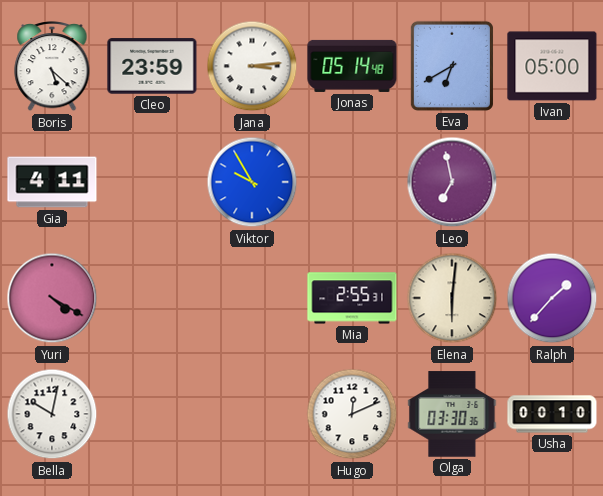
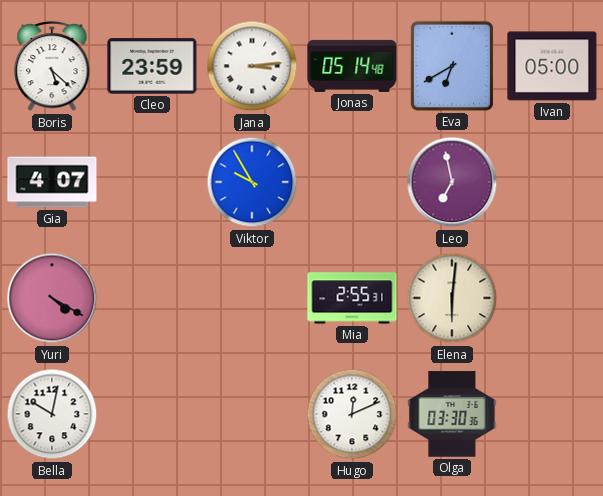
Gia: 4:11 -> 4:07
Ralph: 1:37 -> none
Usha: 00:10 -> none
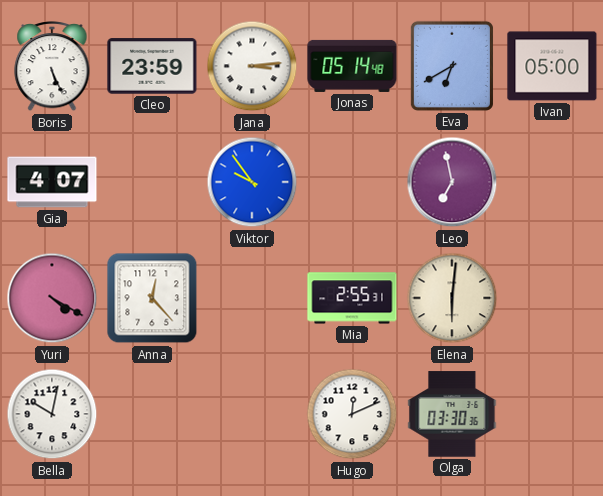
Boris: 5:22 -> 5:26
Viktor: 9:55 -> 9:54
Anna: none -> 12:23
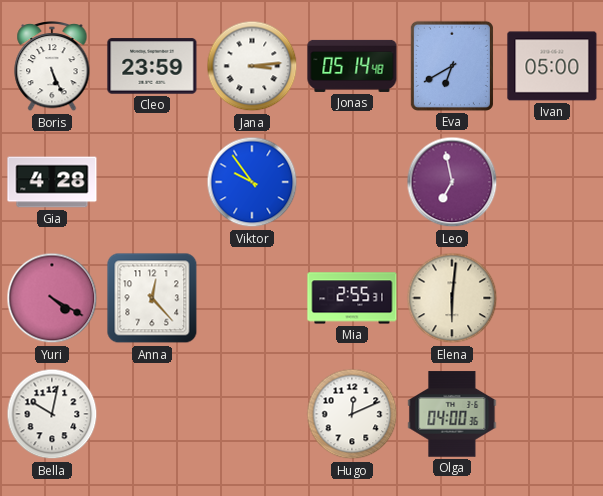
Gia: 4:07 -> 4:28
Olga: 03:30 -> 04:00
